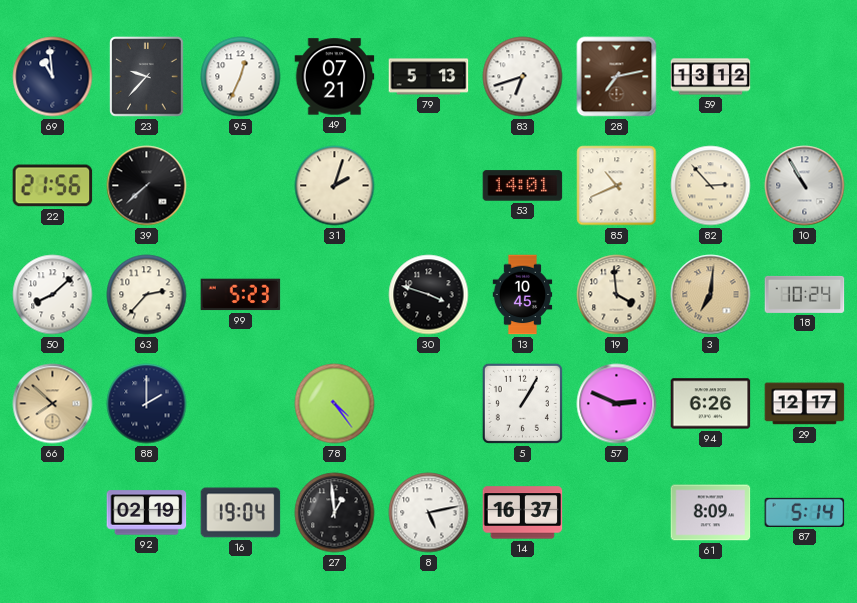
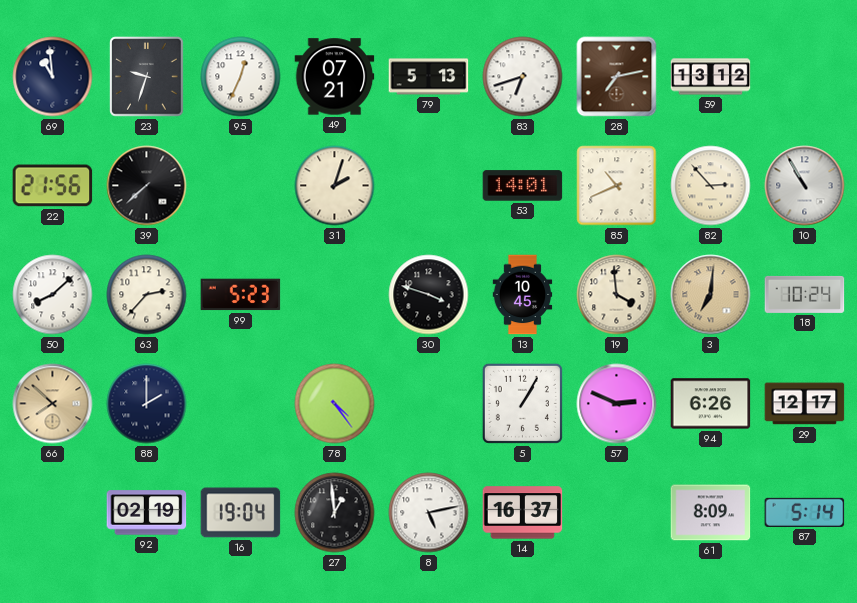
23: 9:37 -> 9:33
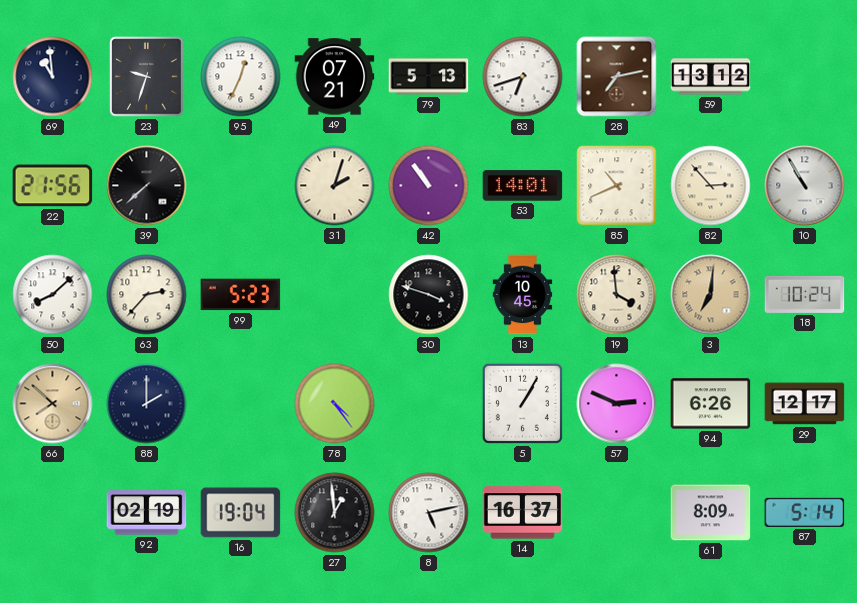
42: none -> 10:54
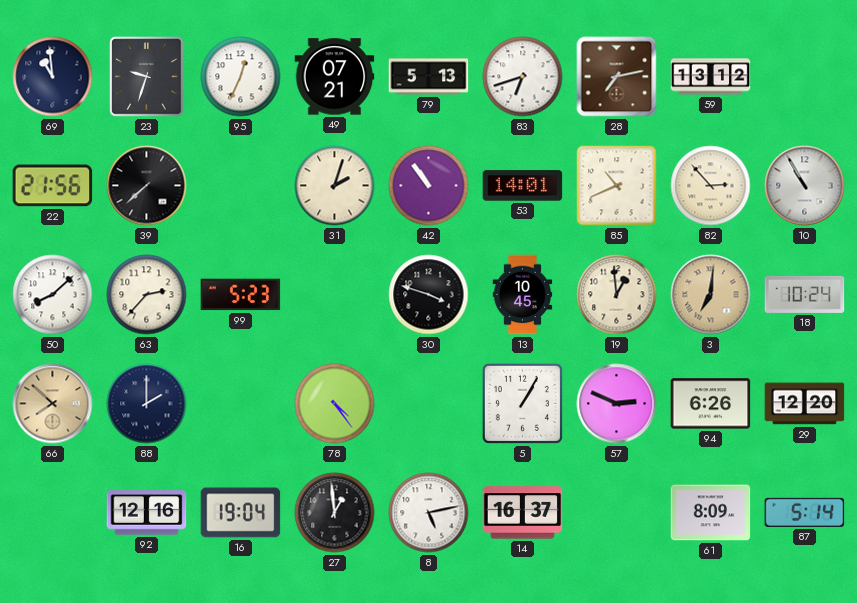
19: 3:59 -> 12:59
29: 12:17 -> 12:20
92: 02:19 -> 12:16
